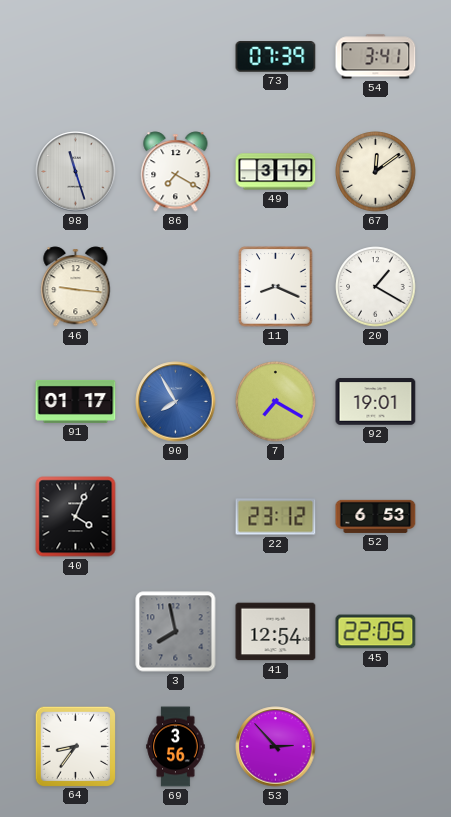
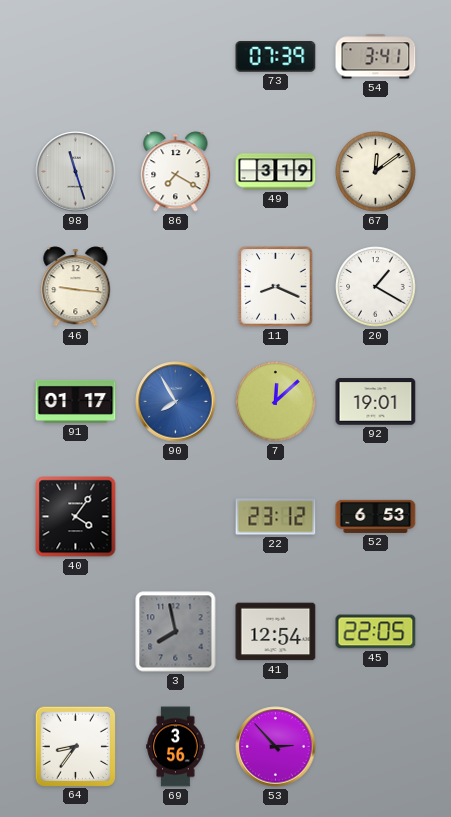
7: 7:20 -> 12:08
40: 4:04 -> 4:06
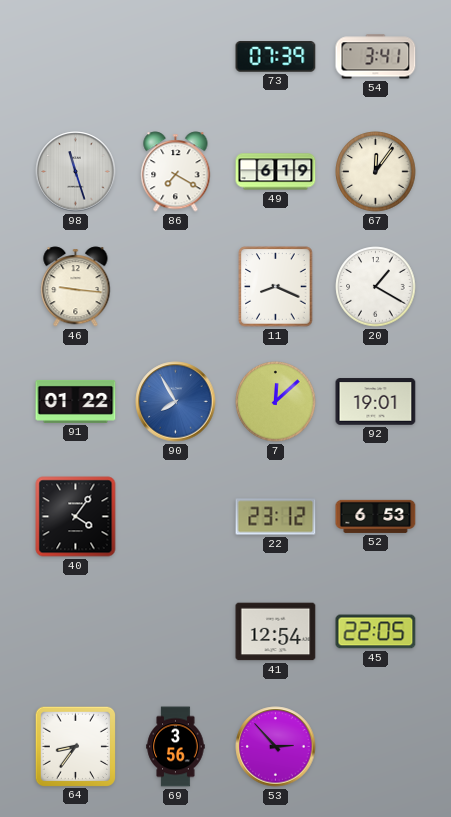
49: 3:19 -> 6:19
67: 12:09 -> 12:06
91: 01:17 -> 01:22
3: 7:58 -> none
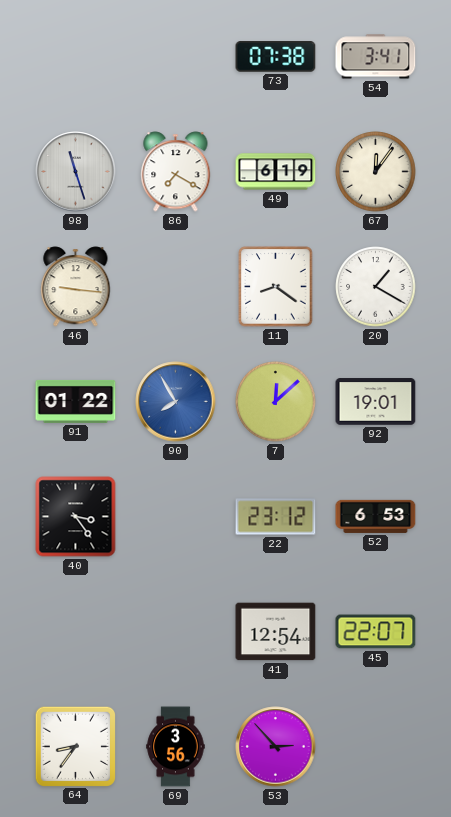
73: 07:39 -> 07:38
11: 8:19 -> 8:21
40: 4:06 -> 3:24
45: 22:05 -> 22:07
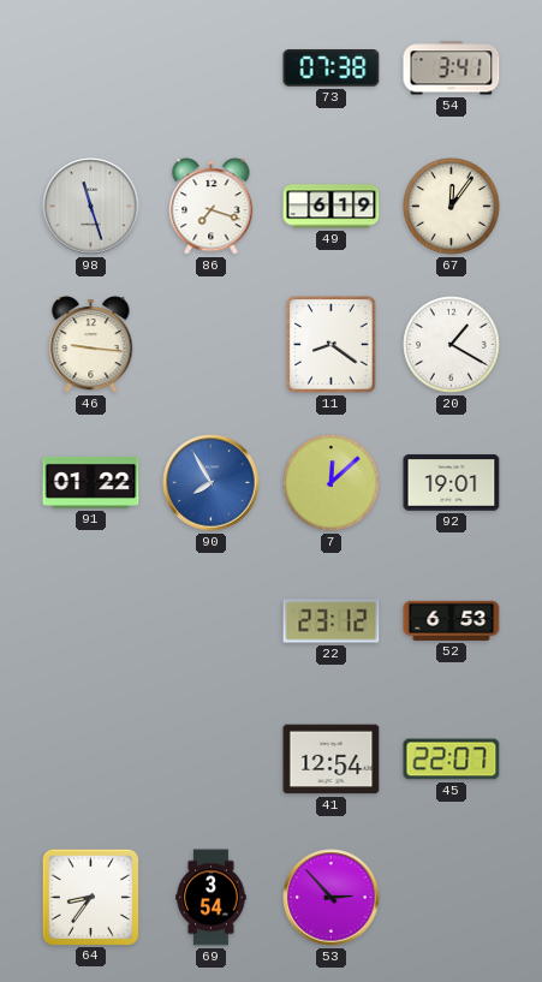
86: 7:20 -> 7:18
40: 3:24 -> none
69: 3:56 -> 3:54
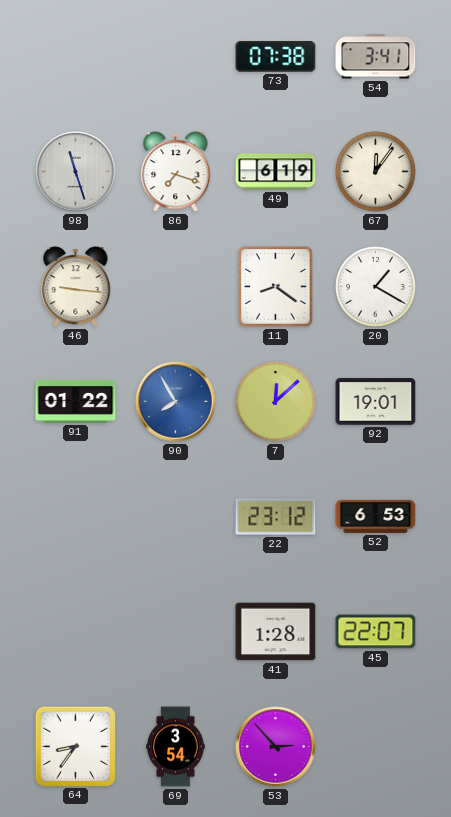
41: 12:54 -> 1:28
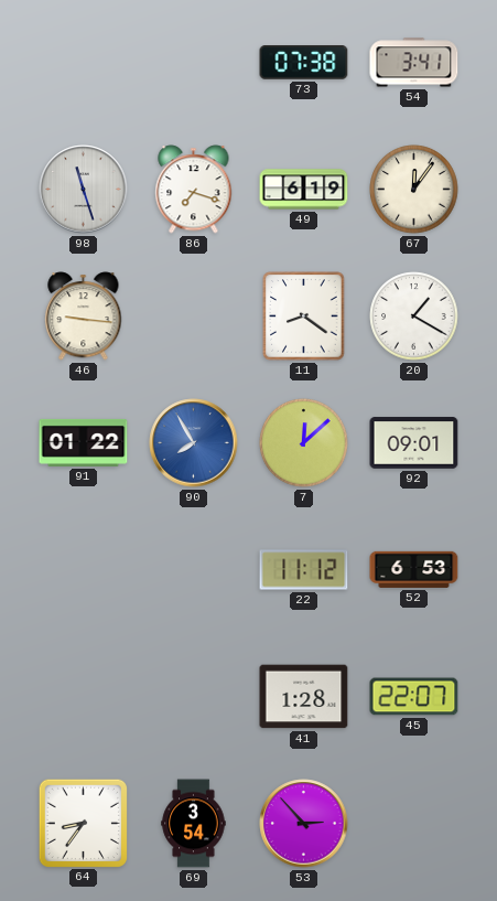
92: 19:01 -> 09:01
22: 23:12 -> 11:12
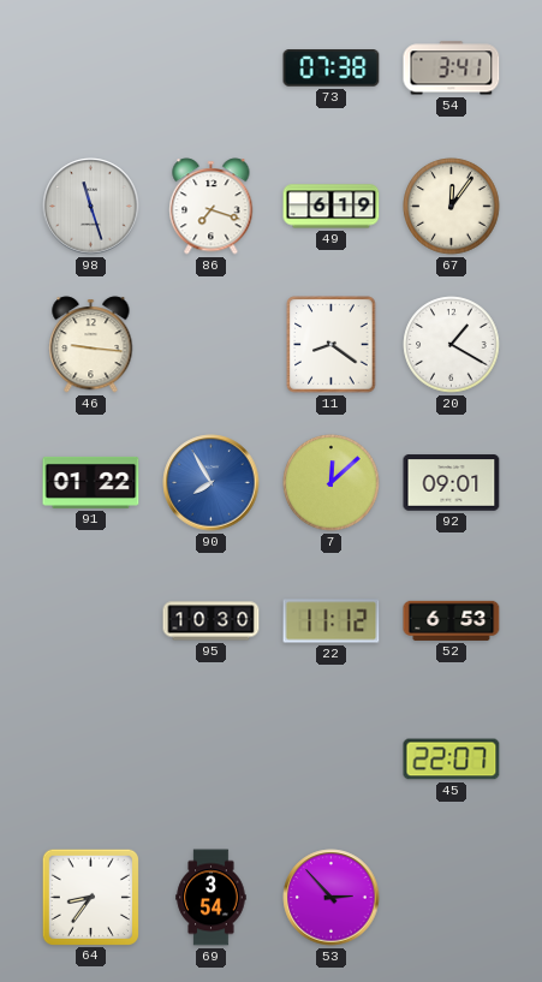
95: none -> 10:30
41: 1:28 -> none
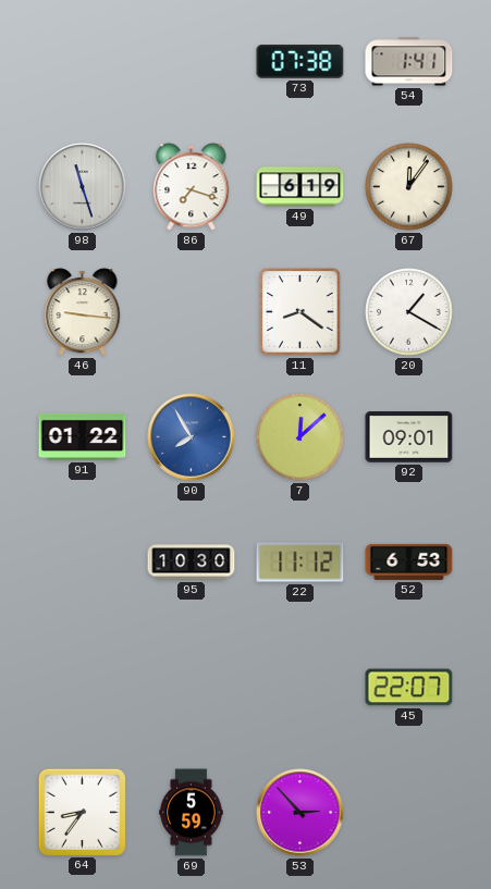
54: 3:41 -> 1:41
69: 3:54 -> 5:59
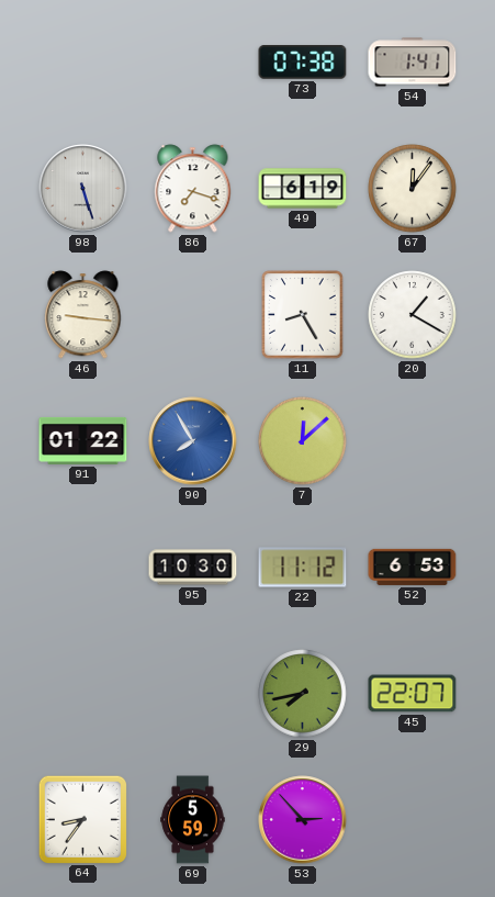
98: 11:27 -> 5:27
11: 8:21 -> 8:25
92: 09:01 -> none
29: none -> 7:43
